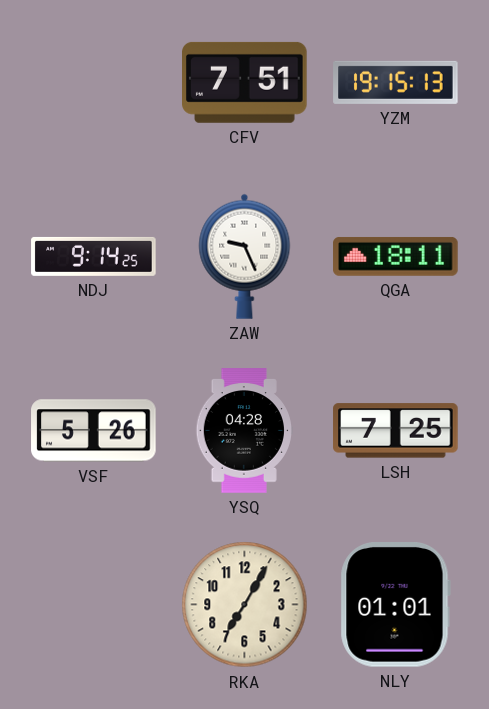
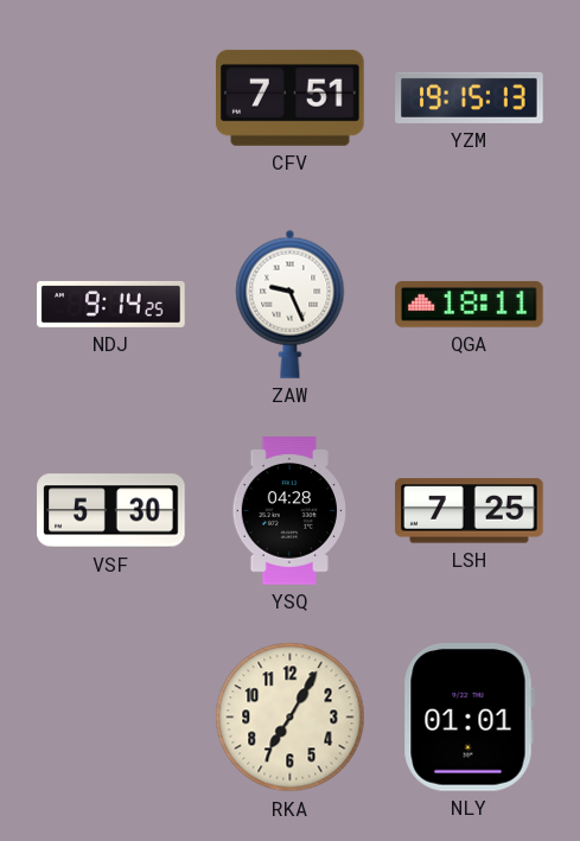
VSF: 5:26 -> 5:30
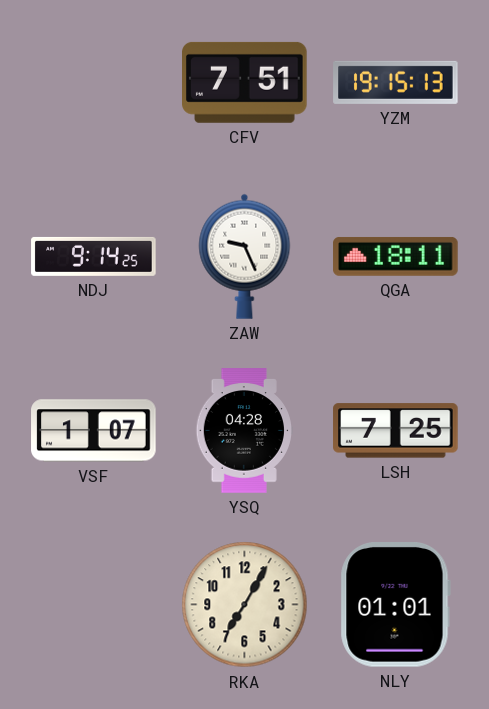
VSF: 5:30 -> 1:07
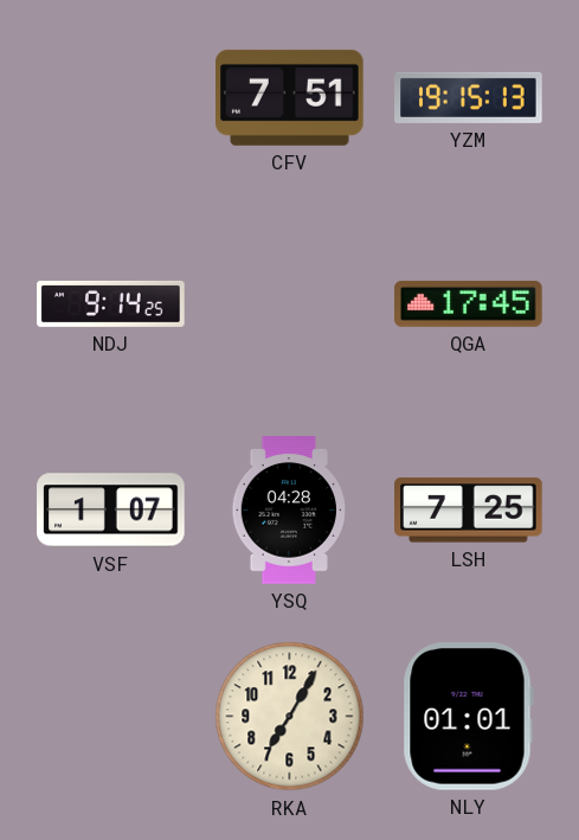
ZAW: 9:26 -> none
QGA: 18:11 -> 17:45
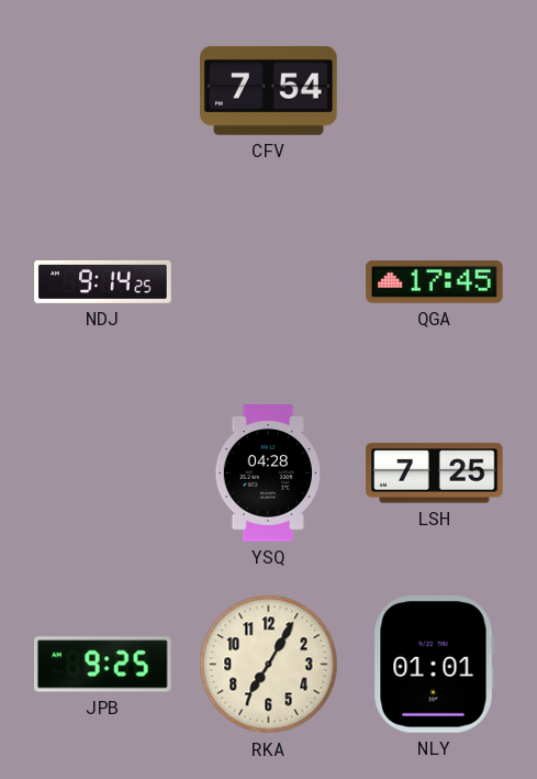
CFV: 7:51 -> 7:54
YZM: 19:15 -> none
VSF: 1:07 -> none
JPB: none -> 9:25
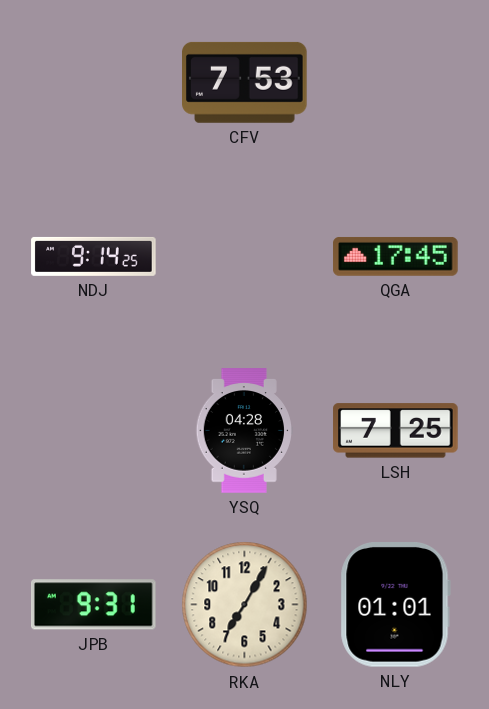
CFV: 7:54 -> 7:53
JPB: 9:25 -> 9:31
